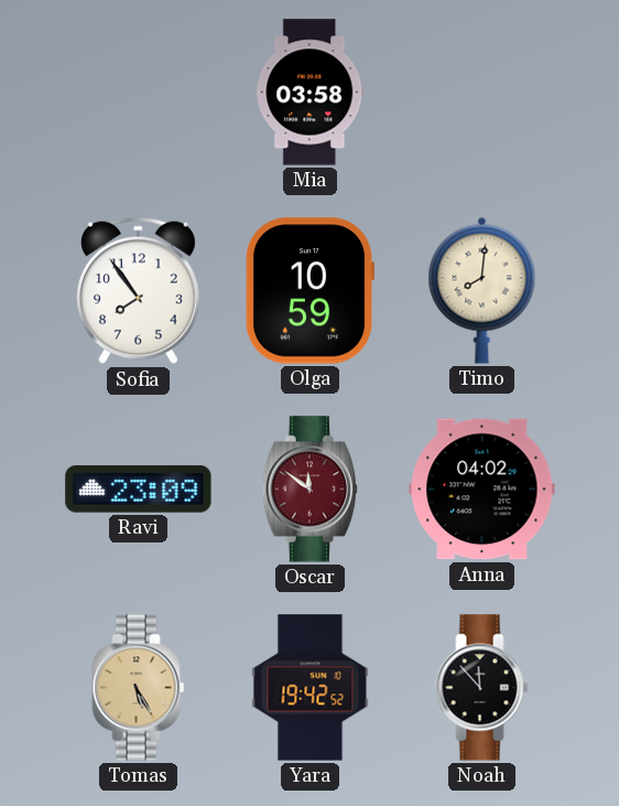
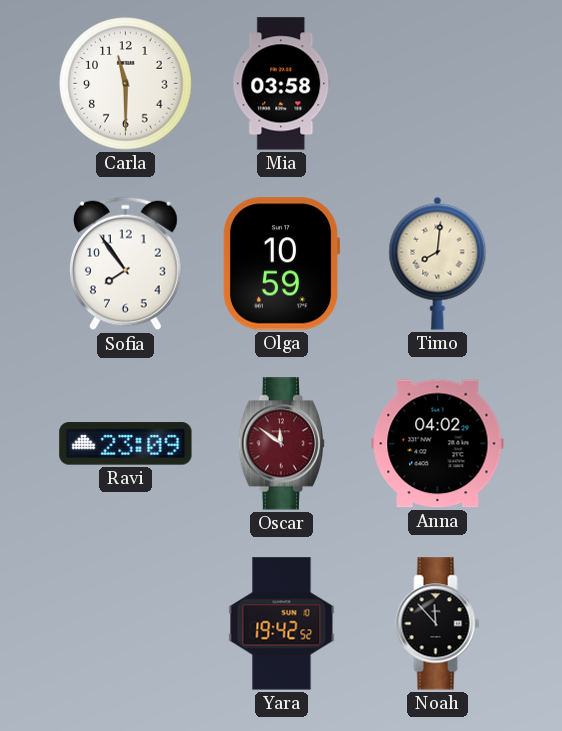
Carla: none -> 11:30
Tomas: 5:25 -> none
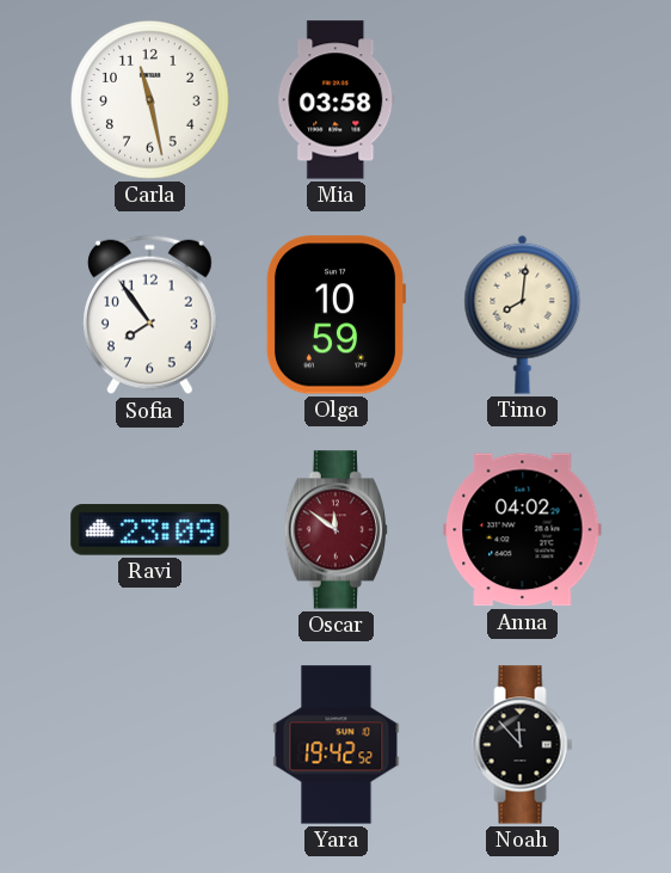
Carla: 11:30 -> 11:28
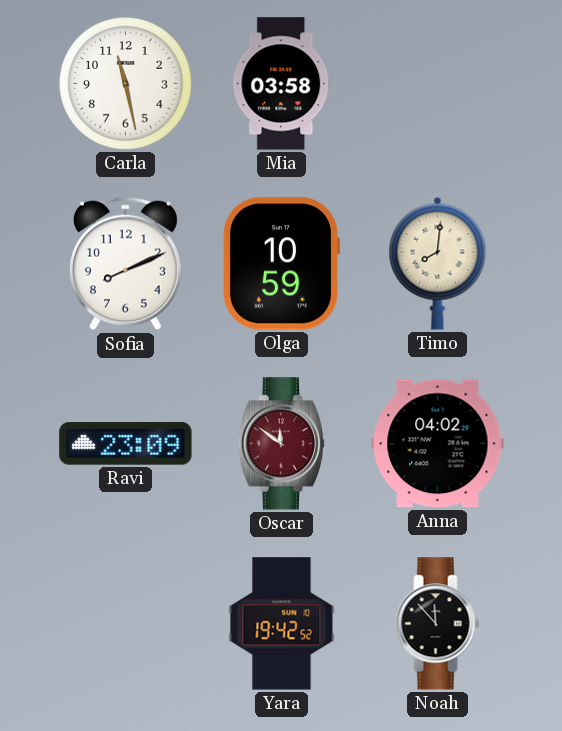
Sofia: 7:54 -> 8:11
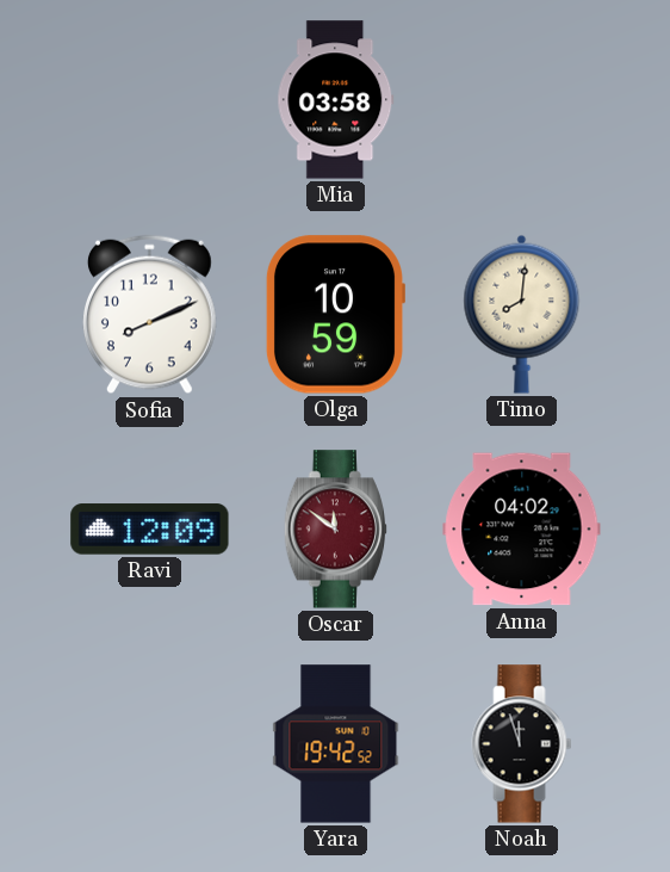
Carla: 11:28 -> none
Ravi: 23:09 -> 12:09
Noah: 11:53 -> 11:57
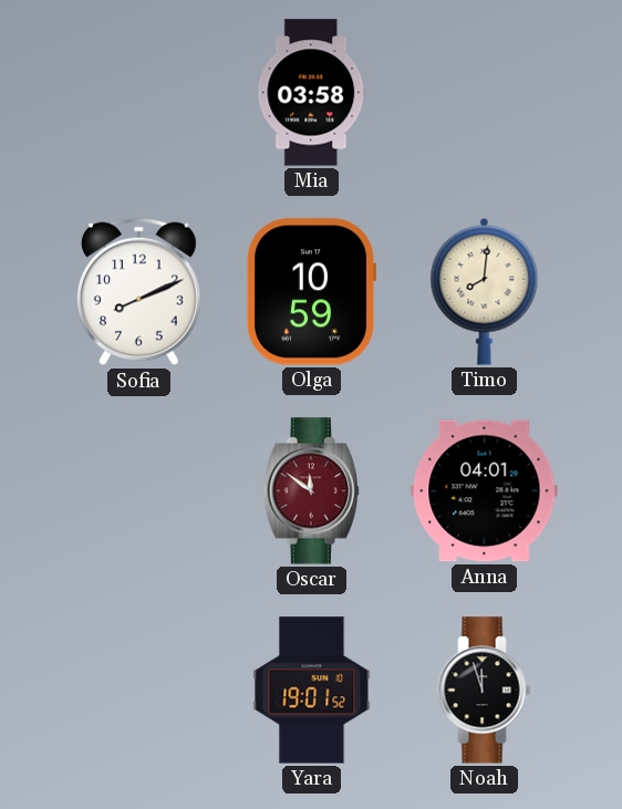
Ravi: 12:09 -> none
Anna: 04:02 -> 04:01
Yara: 19:42 -> 19:01
